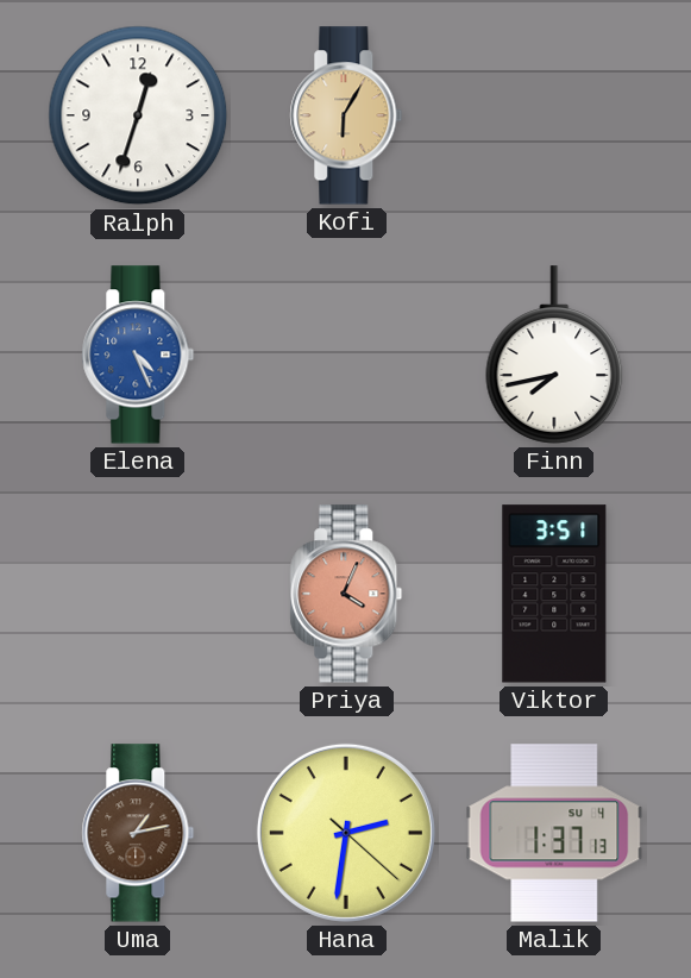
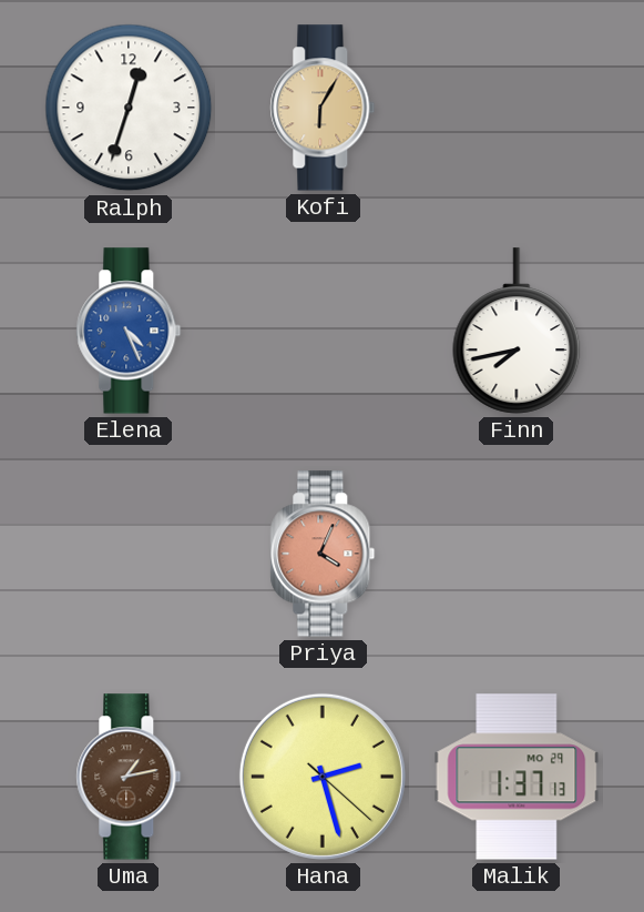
Viktor: 3:51 -> none
Hana: 2:31 -> 2:27
Malik date: SU 4 -> MO 29
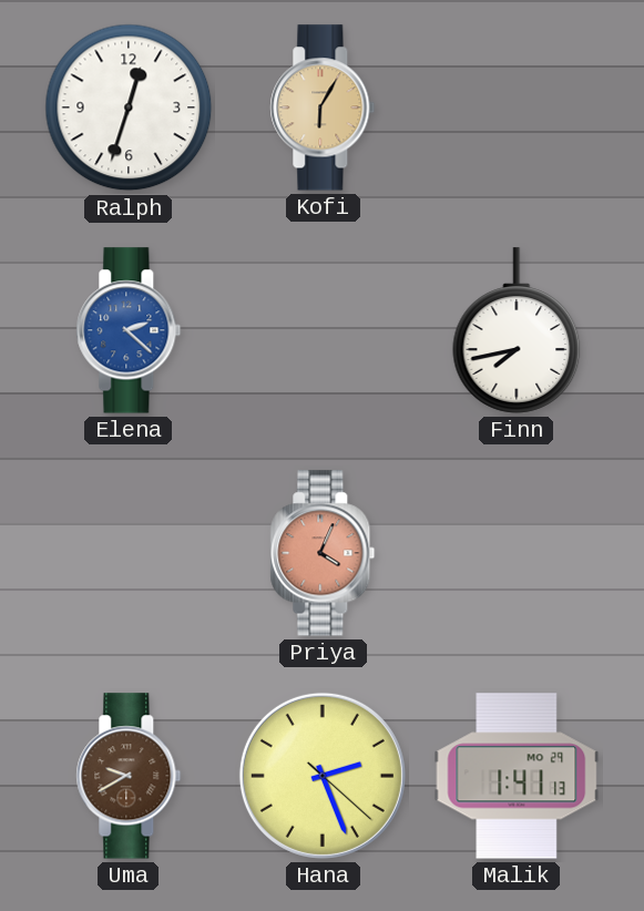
Elena: 4:26 -> 2:22
Uma: 1:13 -> 9:40
Hana: 2:27 -> 2:26
Malik: 1:37 -> 1:41
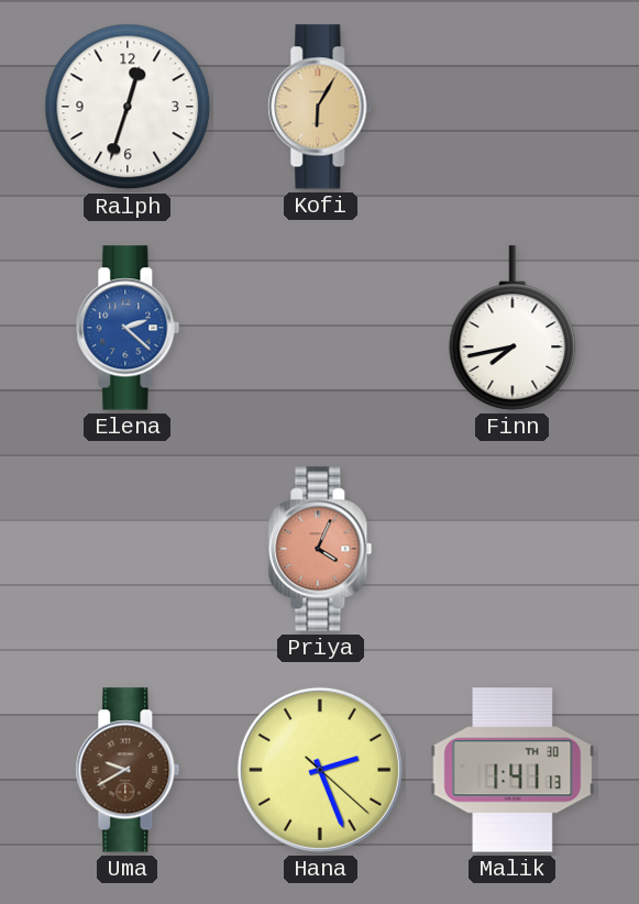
Malik date: MO 29 -> TH 30
